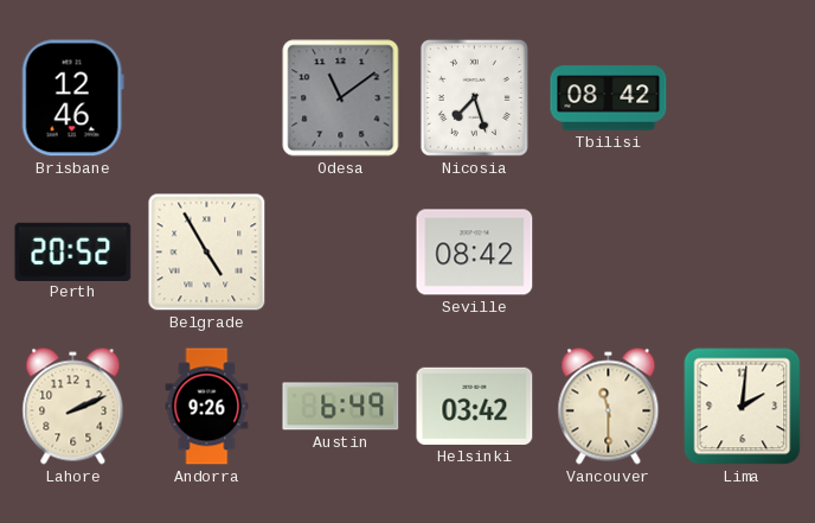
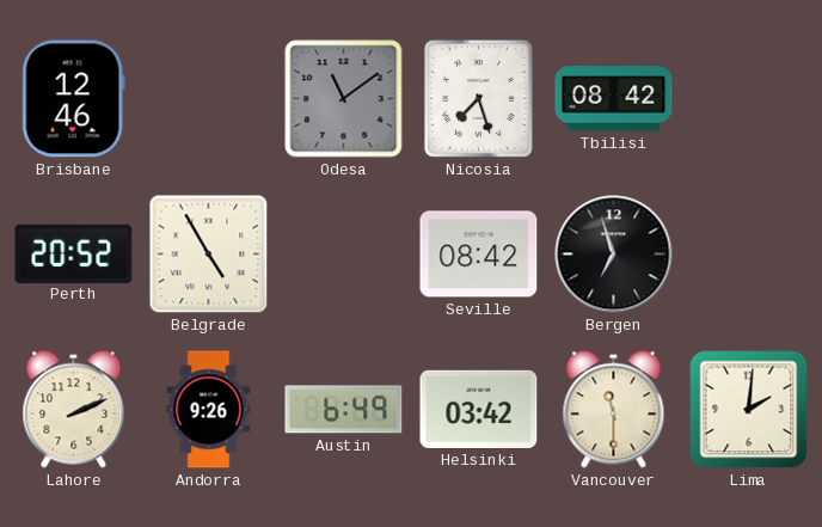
Bergen: none -> 6:57
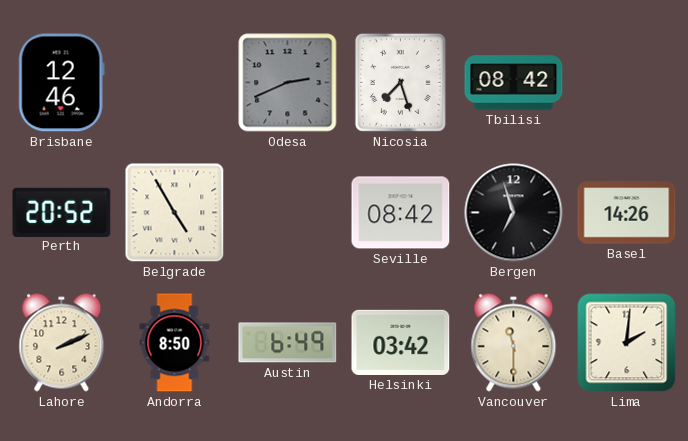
Odesa: 11:09 -> 2:41
Basel: none -> 14:26
Andorra: 9:26 -> 8:50
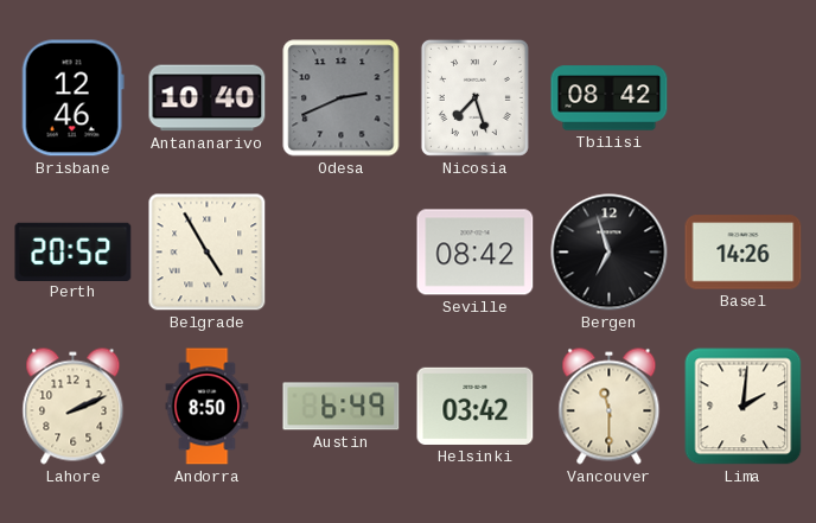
Antananarivo: none -> 10:40
